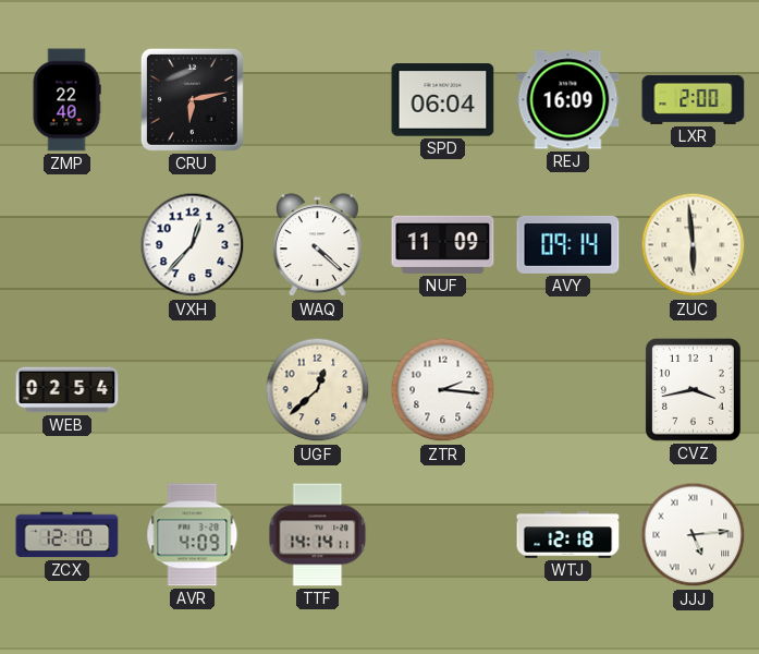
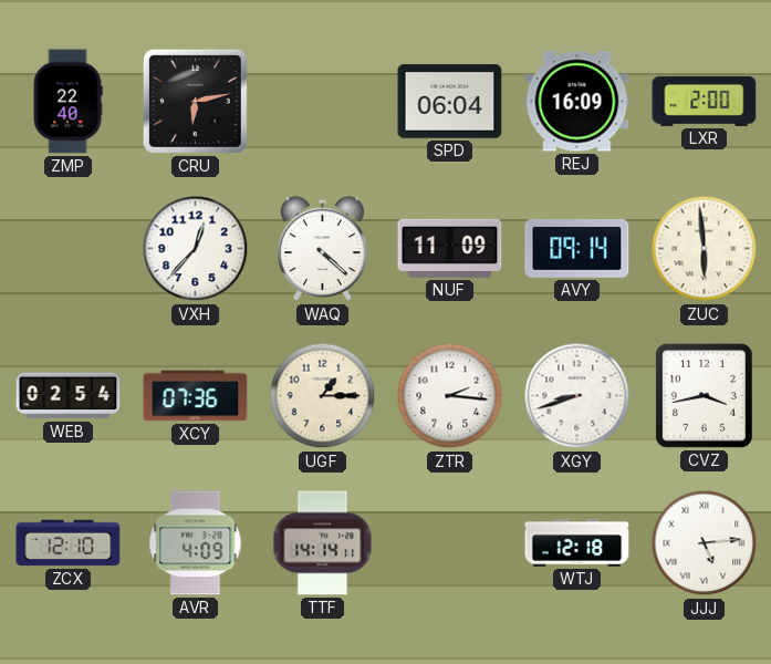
XCY: none -> 07:36
UGF: 12:38 -> 1:15
XGY: none -> 8:42
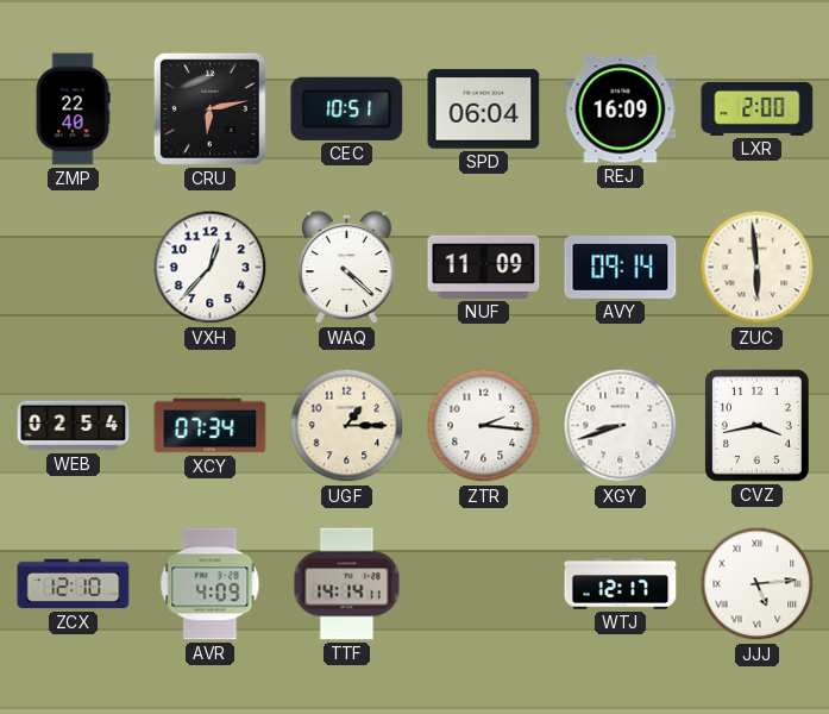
CEC: none -> 10:51
XCY: 07:36 -> 07:34
WTJ: 12:18 -> 12:17
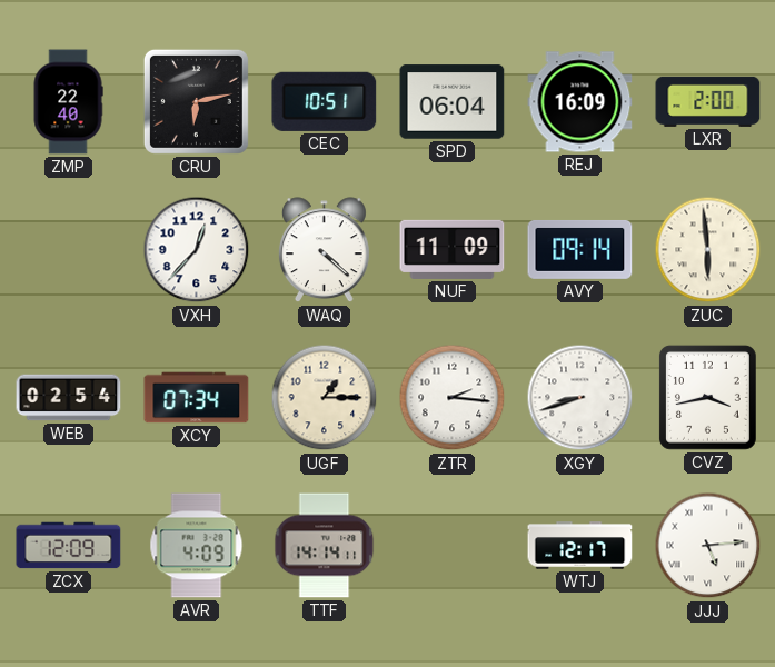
ZCX: 12:10 -> 12:09
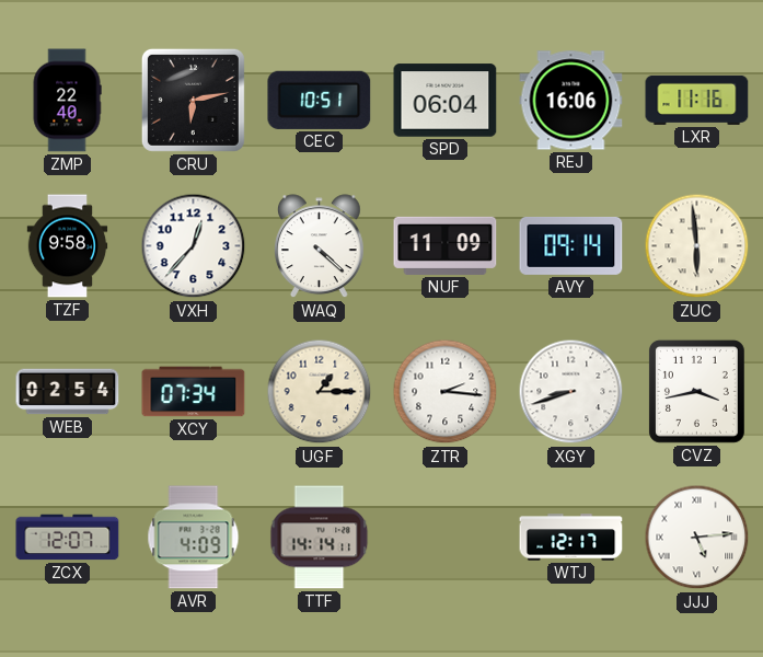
REJ: 16:09 -> 16:06
LXR: 2:00 -> 11:16
TZF: none -> 9:58
ZCX: 12:09 -> 12:07
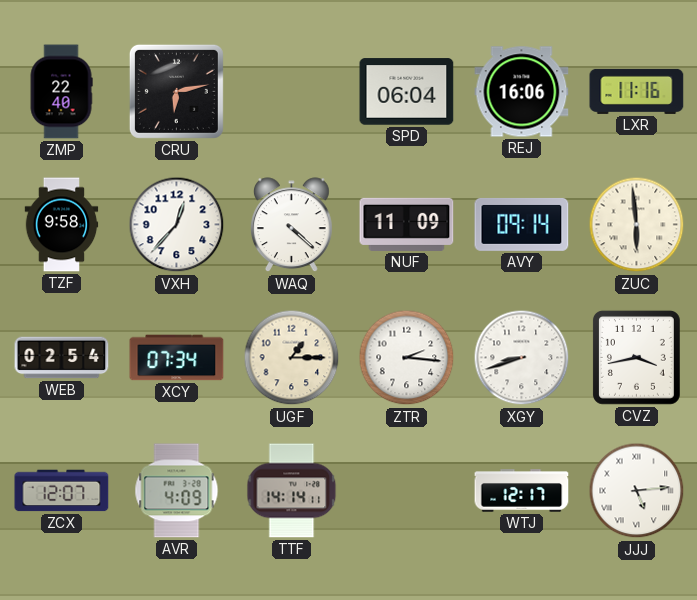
CEC: 10:51 -> none
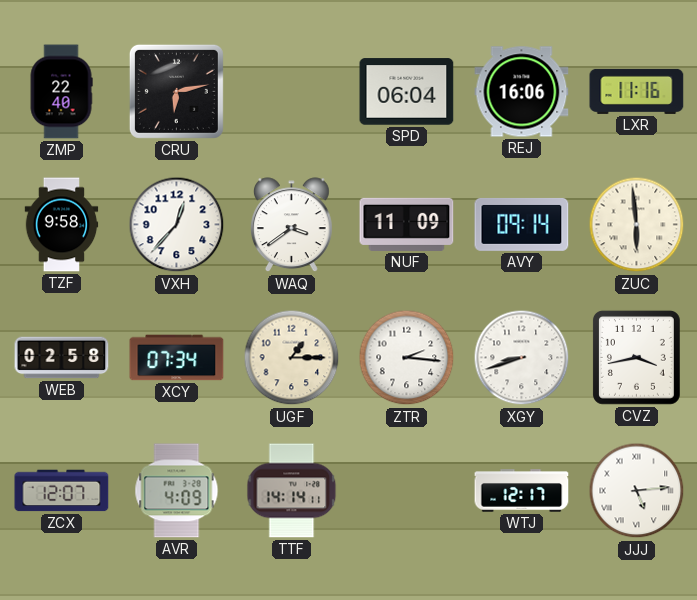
WAQ: 4:22 -> 3:39
WEB: 02:54 -> 02:58
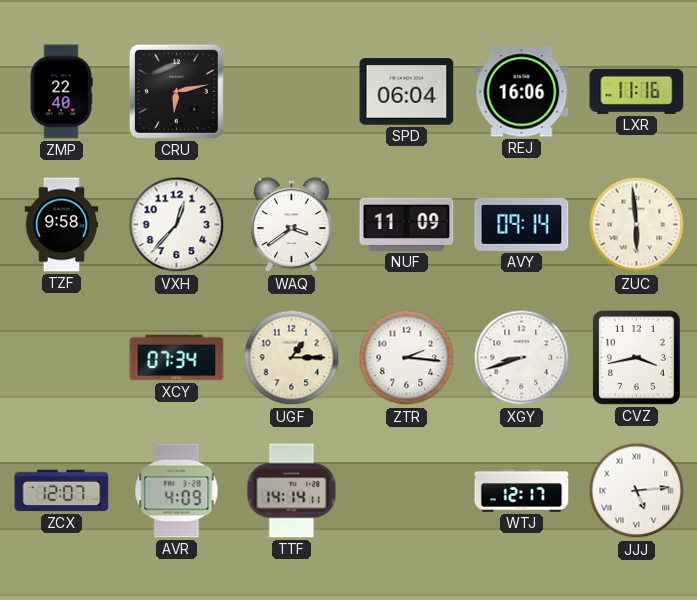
WEB: 02:58 -> none
